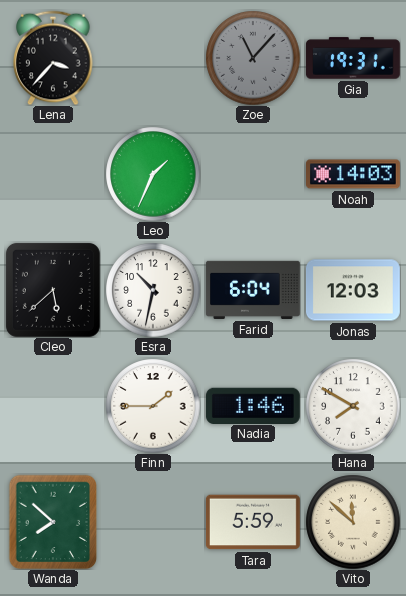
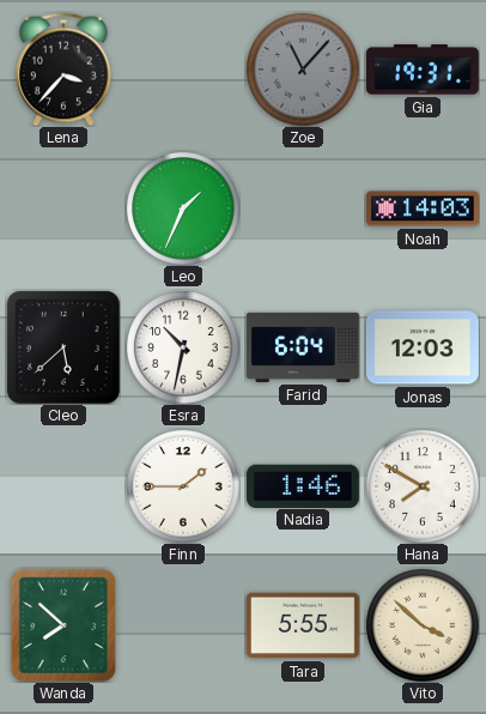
Tara: 5:59 -> 5:55
Vito: 11:52 -> 3:52
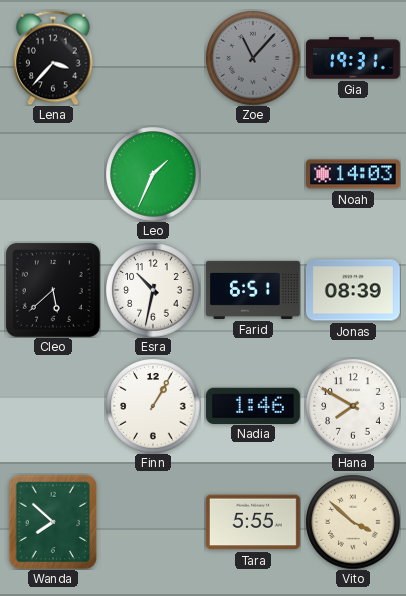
Farid: 6:04 -> 6:51
Jonas: 12:03 -> 08:39
Finn: 1:45 -> 1:05
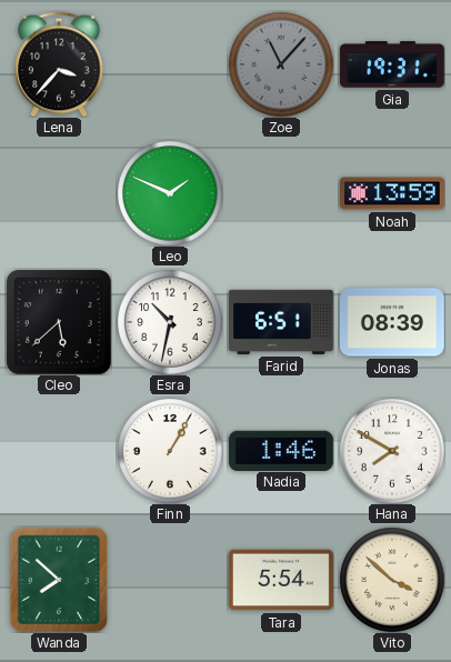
Leo: 1:34 -> 1:49
Noah: 14:03 -> 13:59
Tara: 5:55 -> 5:54
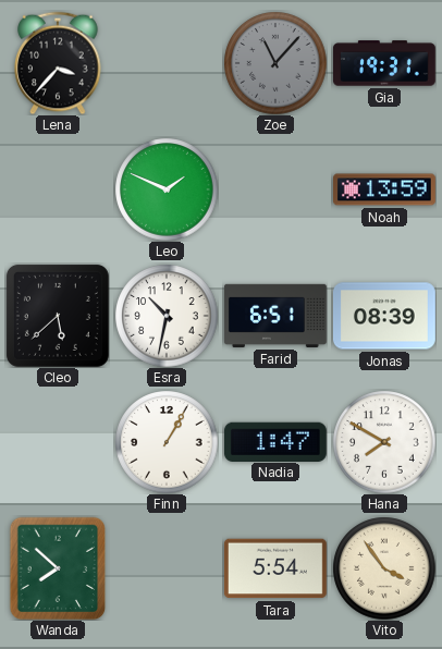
Nadia: 1:46 -> 1:47
Vito: 3:52 -> 3:54
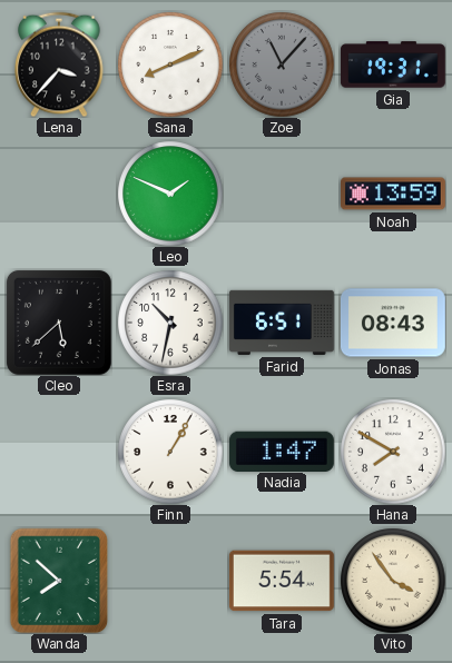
Sana: none -> 8:11
Jonas: 08:39 -> 08:43
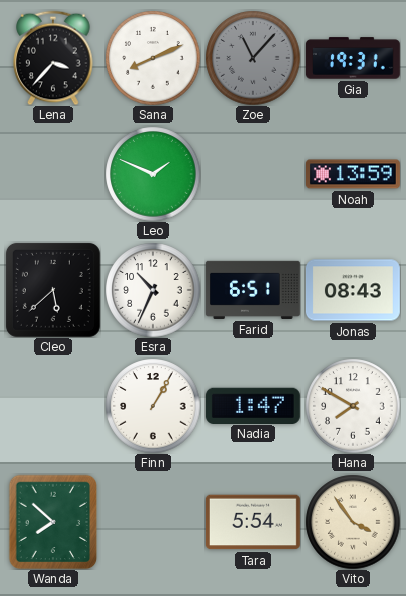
Esra: 10:32 -> 10:34
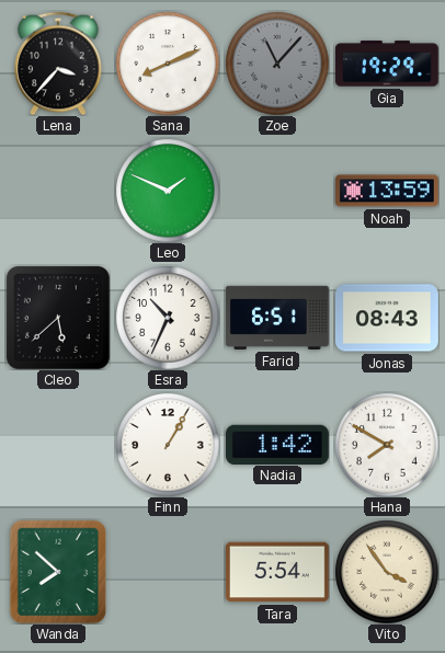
Gia: 19:31 -> 19:29
Nadia: 1:47 -> 1:42
